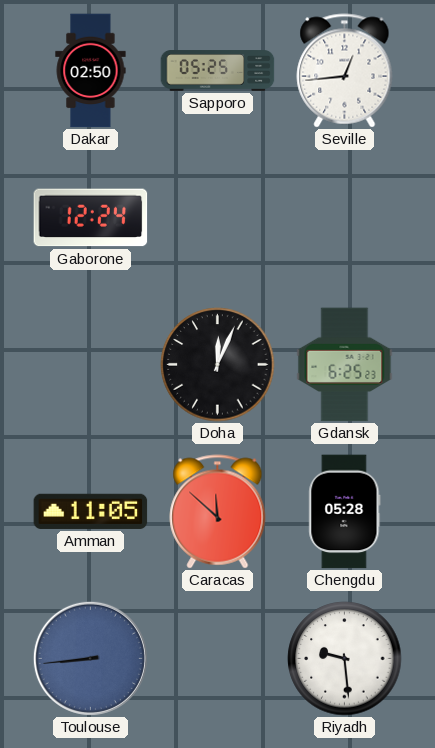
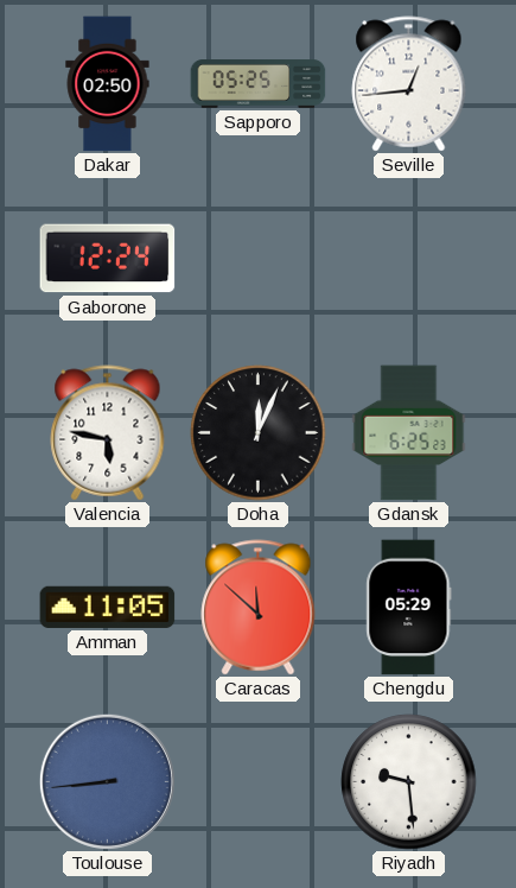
Valencia: none -> 5:47
Chengdu: 05:28 -> 05:29
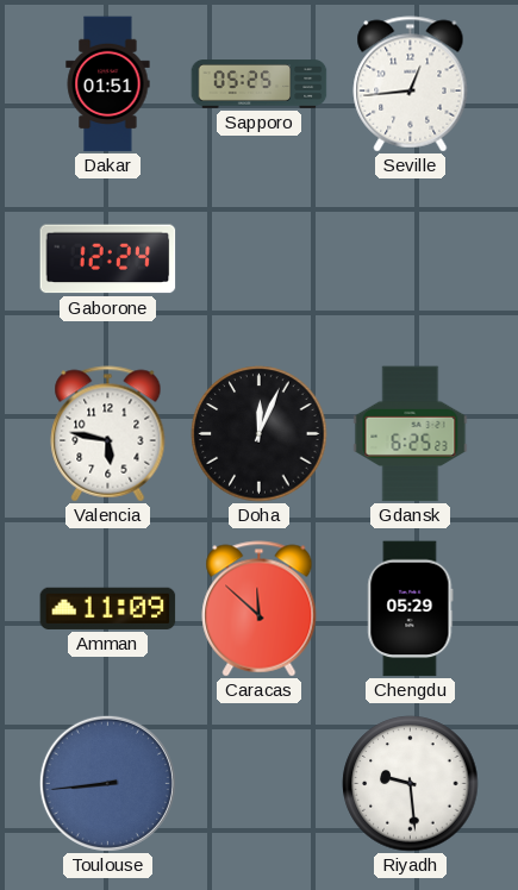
Dakar: 02:50 -> 01:51
Amman: 11:05 -> 11:09
